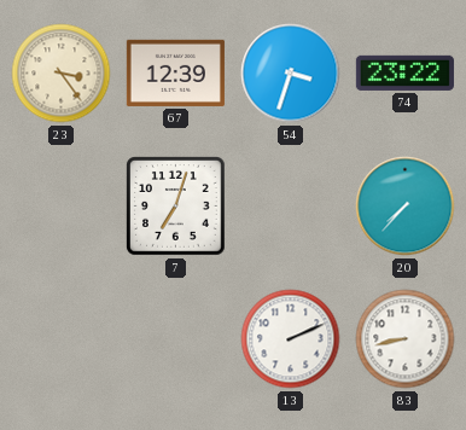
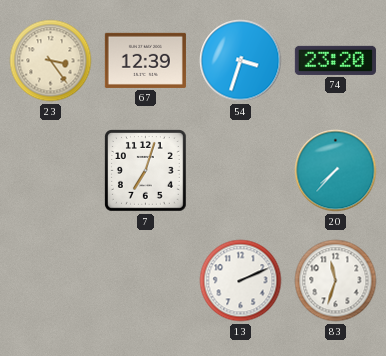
74: 23:22 -> 23:20
83: 8:43 -> 11:33
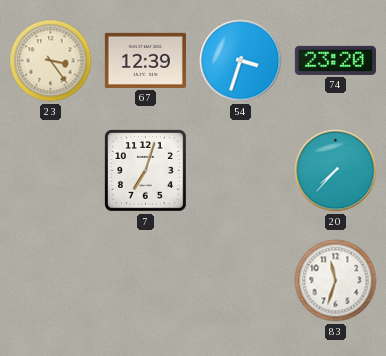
13: 2:11 -> none
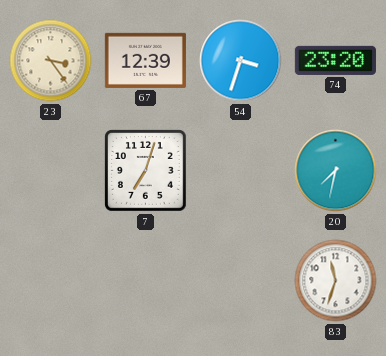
20: 7:37 -> 7:32
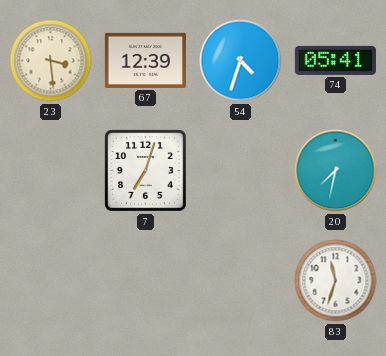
23: 3:24 -> 3:29
54: 3:33 -> 4:33
74: 23:20 -> 05:41
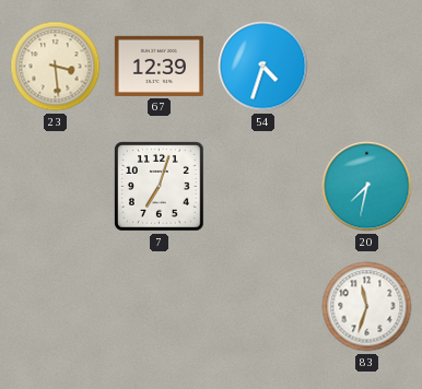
74: 05:41 -> none
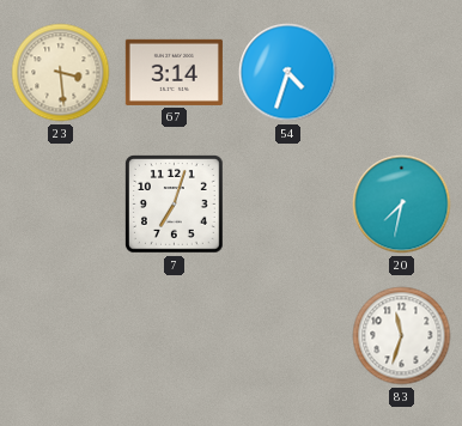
67: 12:39 -> 3:14
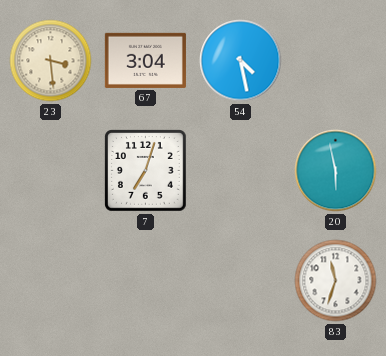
67: 3:14 -> 3:04
54: 4:33 -> 4:28
20: 7:32 -> 5:58
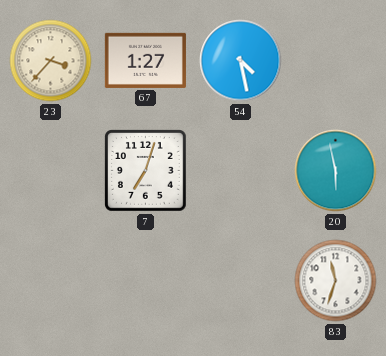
23: 3:29 -> 3:37
67: 3:04 -> 1:27
